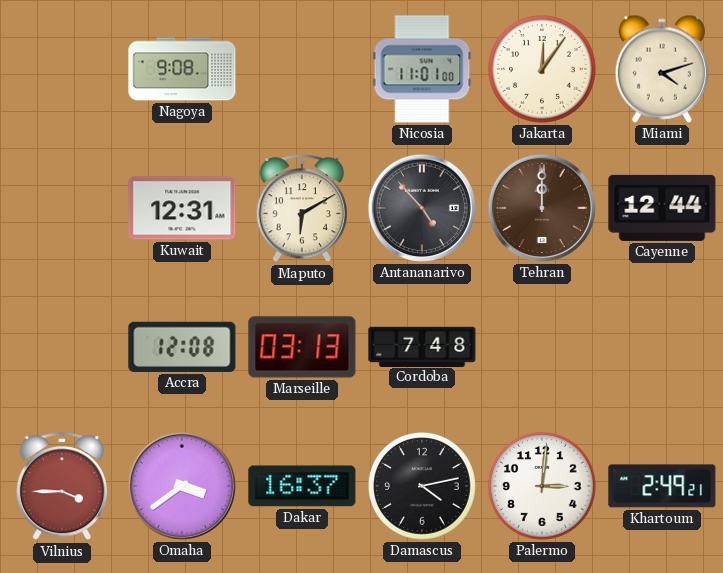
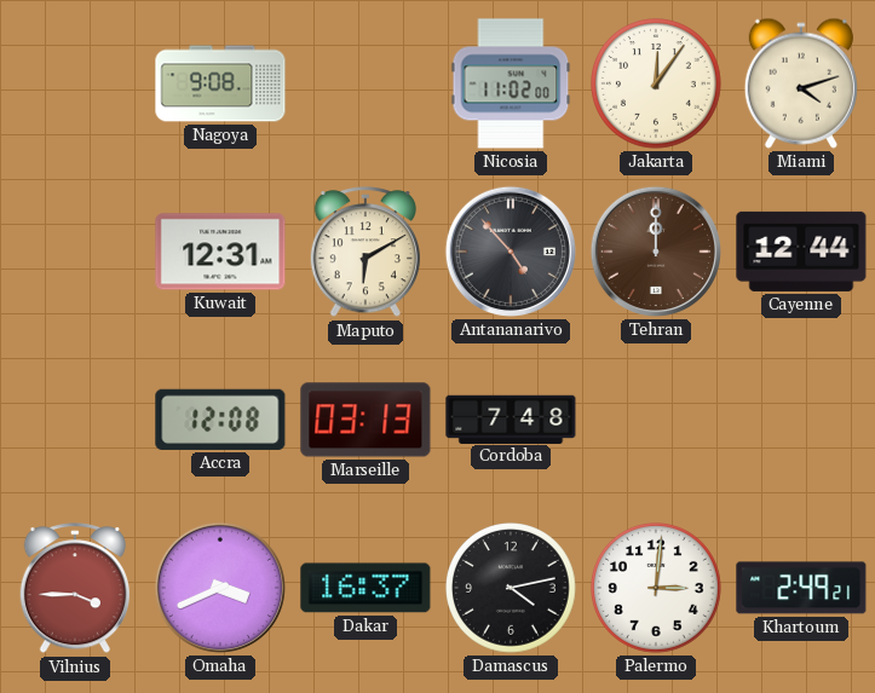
Nicosia: 11:01 -> 11:02
Omaha: 3:39 -> 3:41
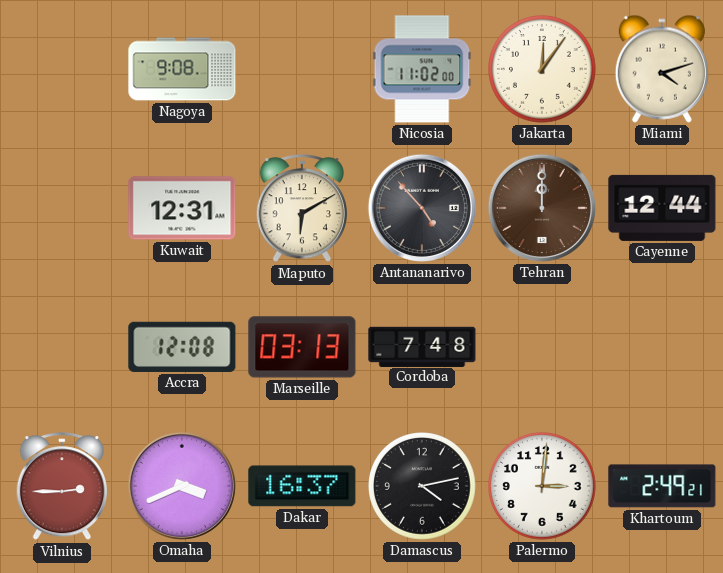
Vilnius: 3:45 -> 2:45
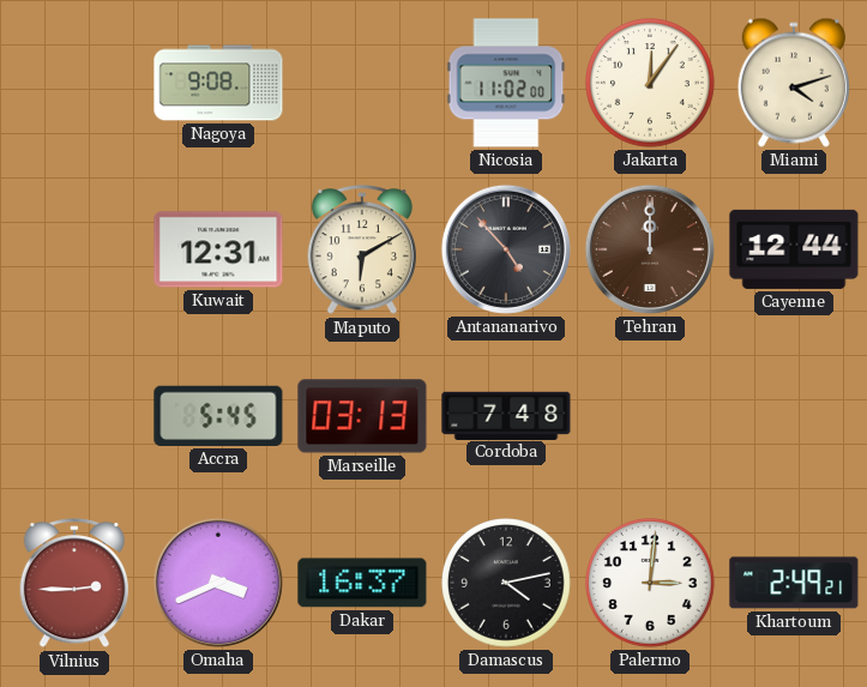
Accra: 12:08 -> 5:45
